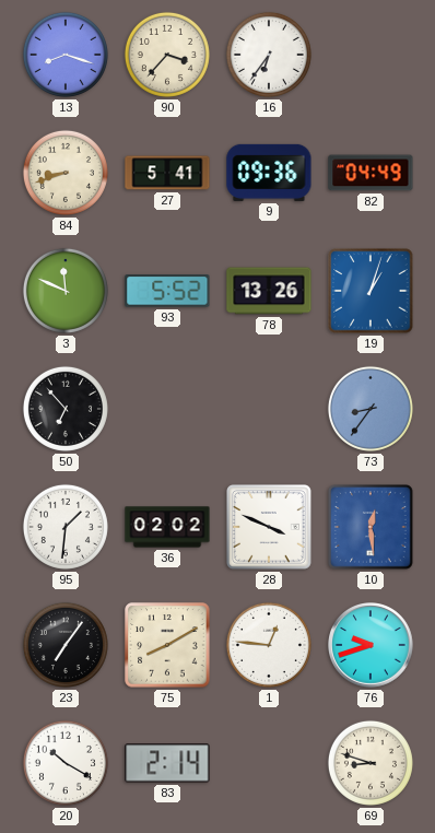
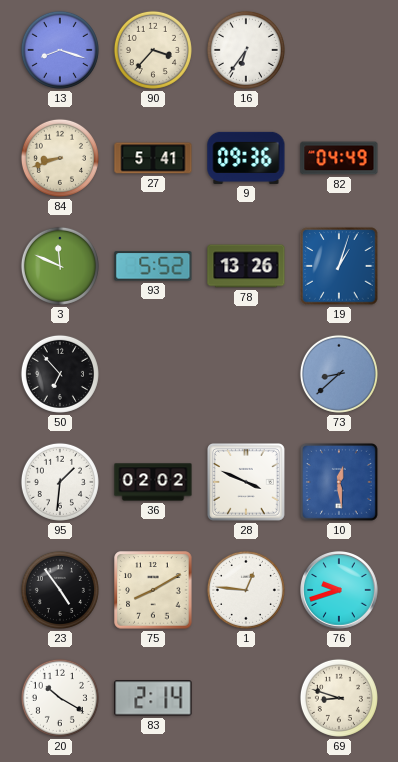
73: 8:36 -> 8:38
23: 7:06 -> 4:54
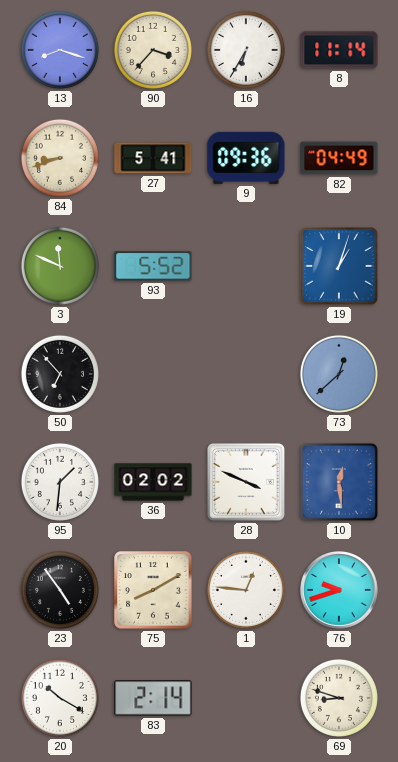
16: 6:36 -> 6:35
8: none -> 11:14
78: 13:26 -> none
73: 8:38 -> 12:38
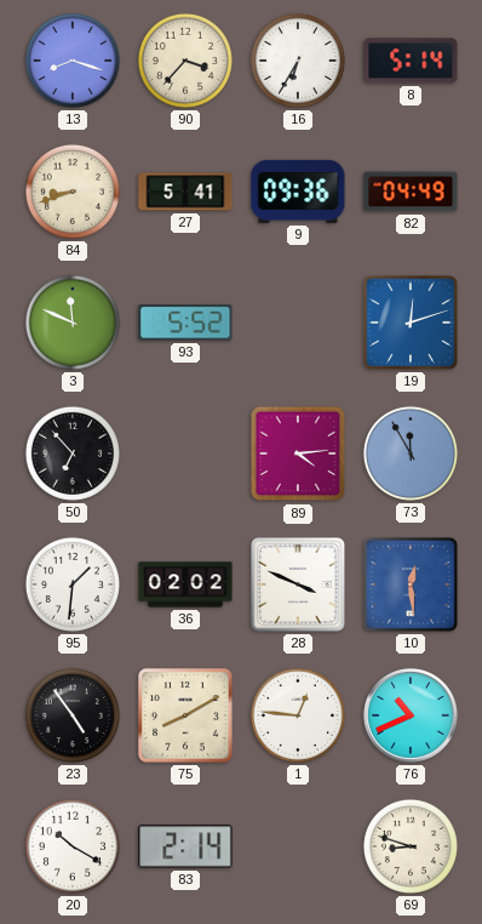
8: 11:14 -> 5:14
19: 1:03 -> 12:12
89: none -> 4:14
73: 12:38 -> 11:55
76: 9:42 -> 10:41
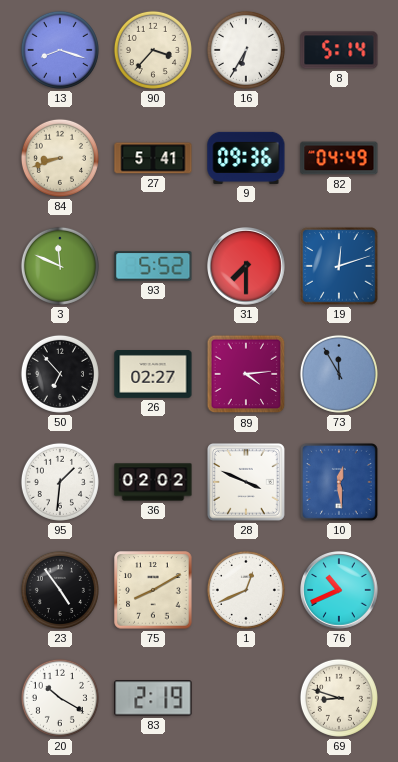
31: none -> 7:30
26: none -> 02:27
1: 12:46 -> 12:41
83: 2:14 -> 2:19
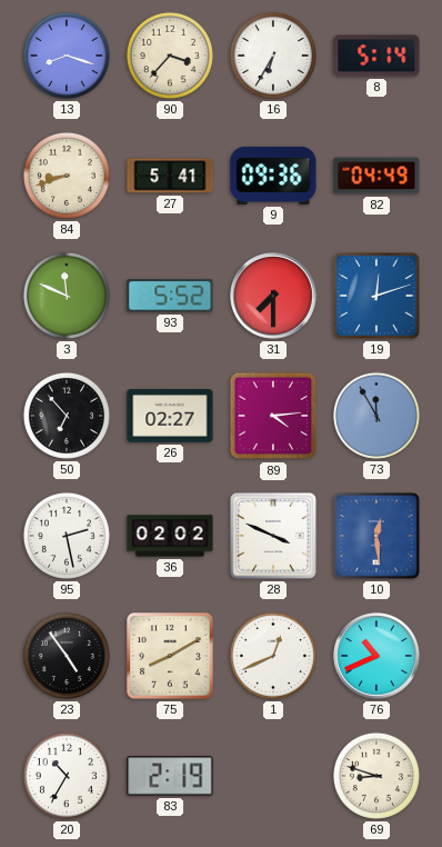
95: 1:31 -> 2:28
20: 10:20 -> 10:35
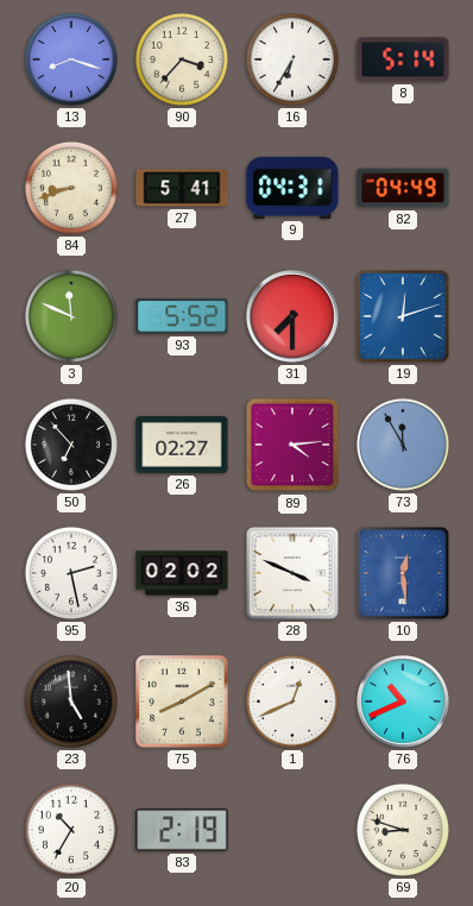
9: 09:36 -> 04:31
23: 4:54 -> 4:59
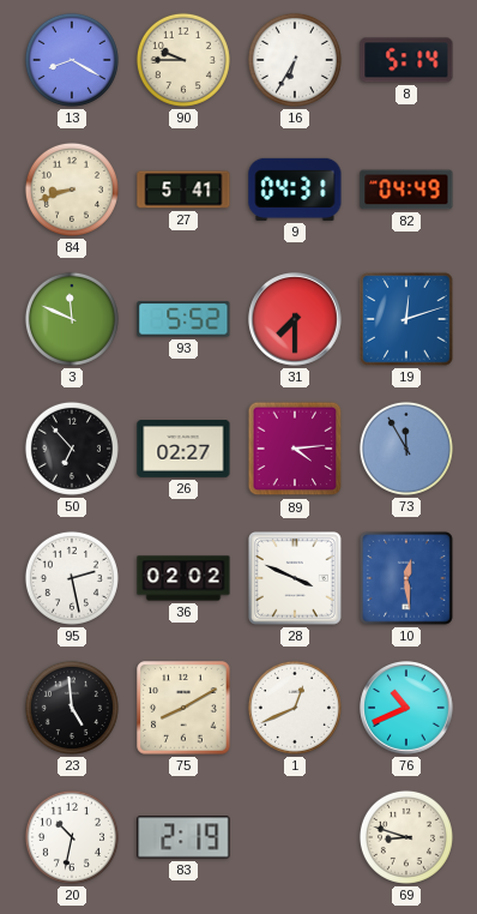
13: 8:18 -> 8:20
90: 3:37 -> 9:45
20: 10:35 -> 10:32
